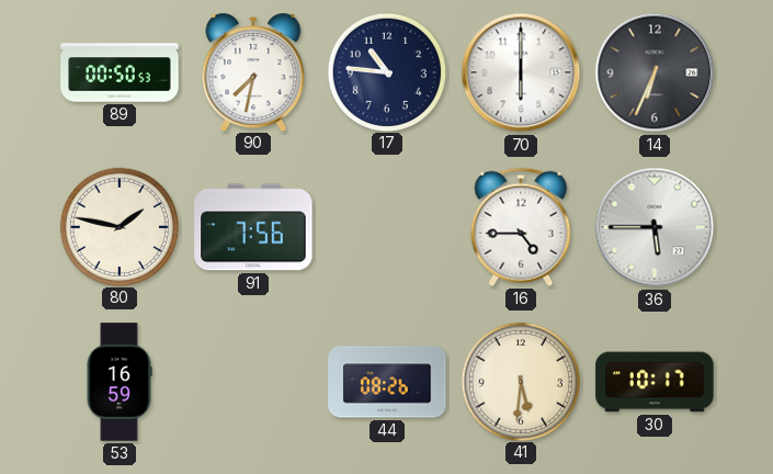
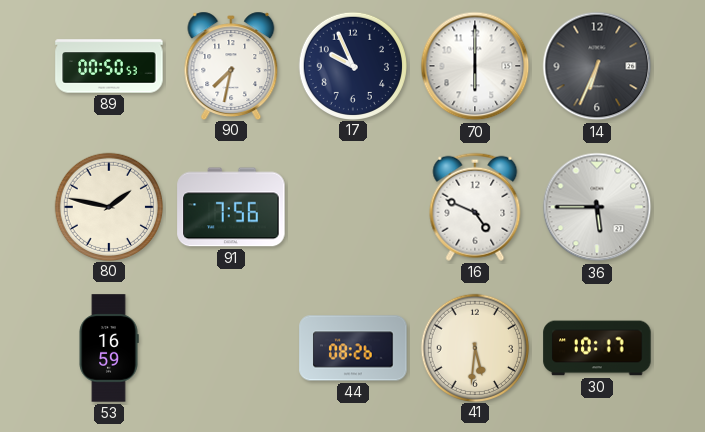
17: 10:46 -> 9:56
16: 4:45 -> 4:49
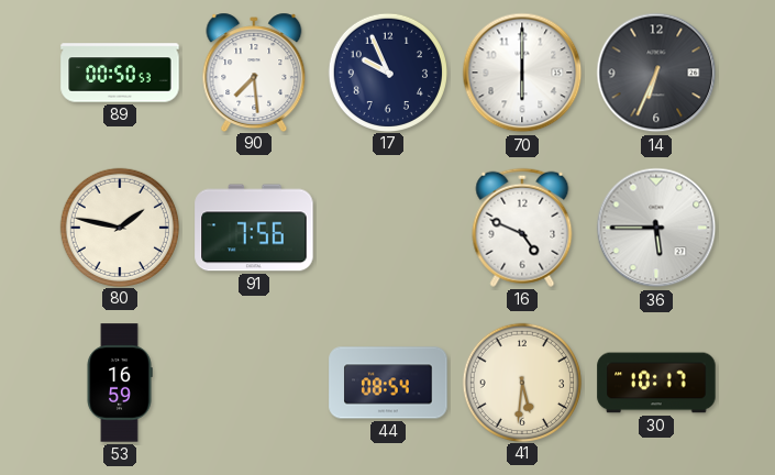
90: 7:32 -> 7:29
44: 08:26 -> 08:54
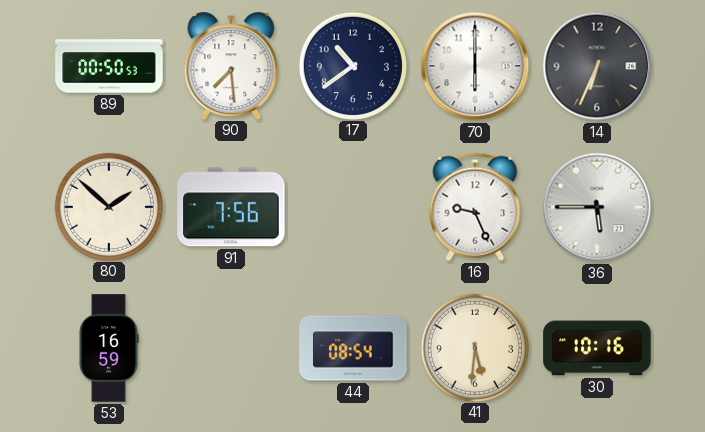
17: 9:56 -> 10:39
80: 1:47 -> 1:52
16: 4:49 -> 9:26
30: 10:17 -> 10:16
